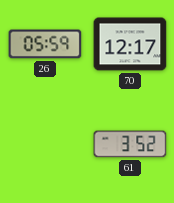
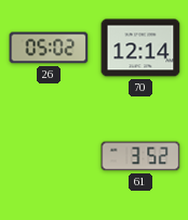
26: 05:59 -> 05:02
70: 12:17 -> 12:14
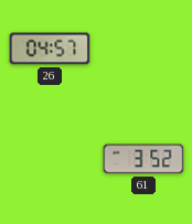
26: 05:02 -> 04:57
70: 12:14 -> none
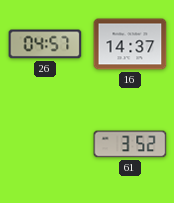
16: none -> 14:37
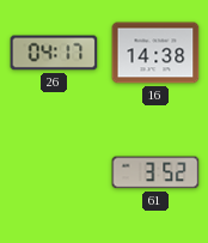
26: 04:57 -> 04:17
16: 14:37 -> 14:38
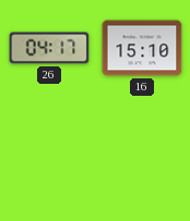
16: 14:38 -> 15:10
61: 3:52 -> none
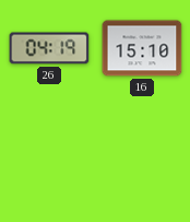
26: 04:17 -> 04:19
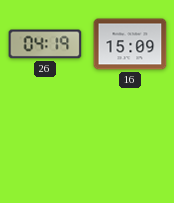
16: 15:10 -> 15:09
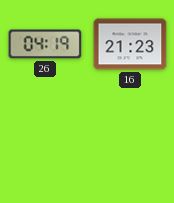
16: 15:09 -> 21:23
